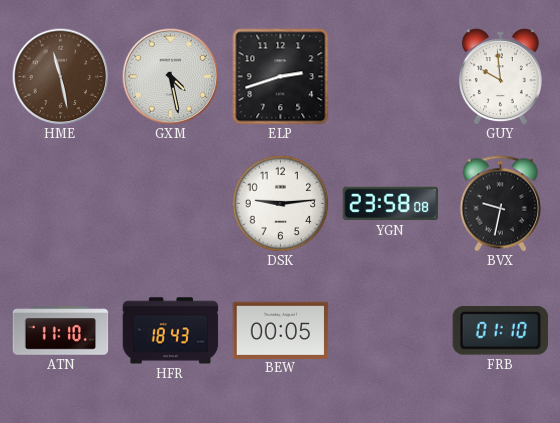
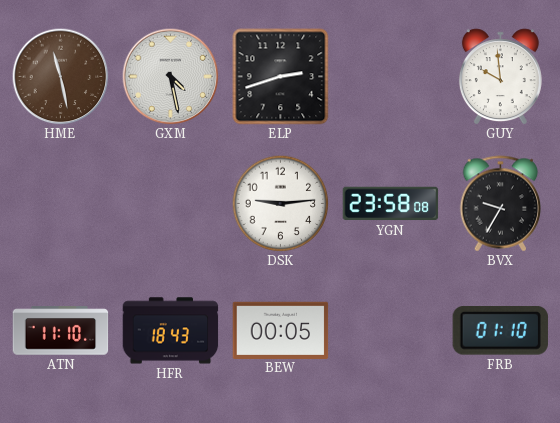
BVX: 9:32 -> 9:35
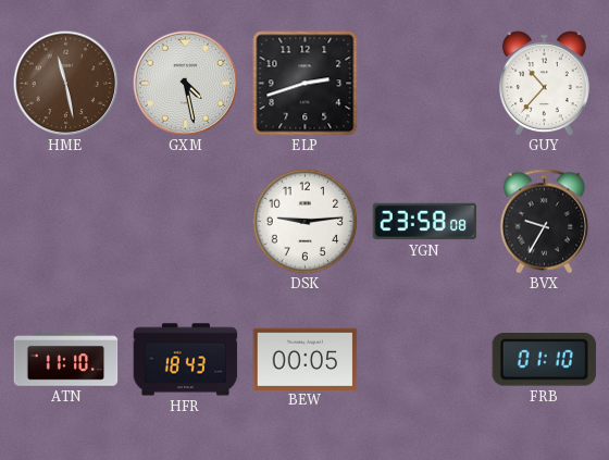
GUY: 9:59 -> 10:37
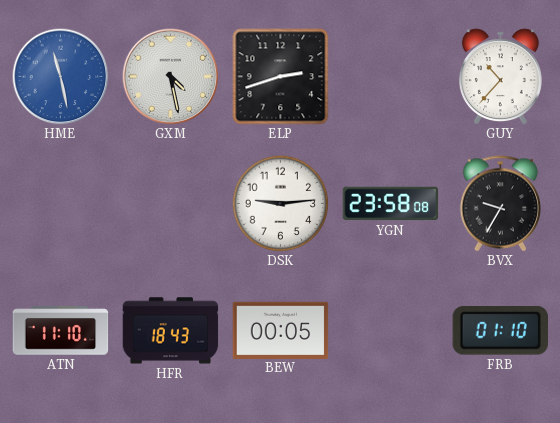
HME dial: brown -> blue
